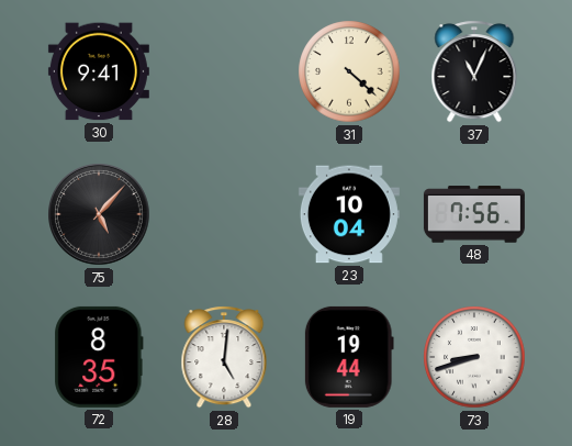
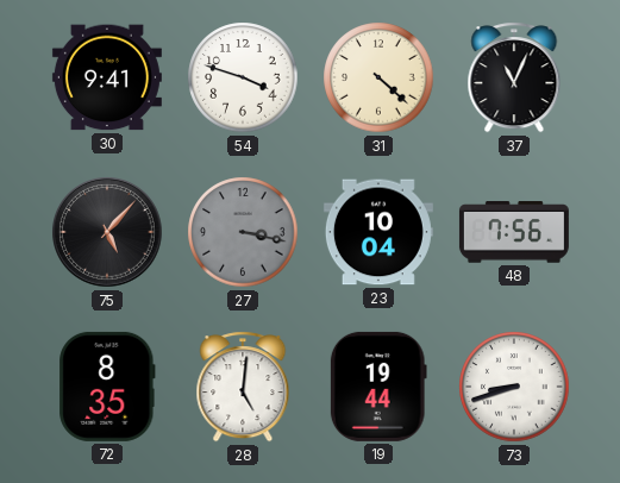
54: none -> 3:48
27: none -> 3:17
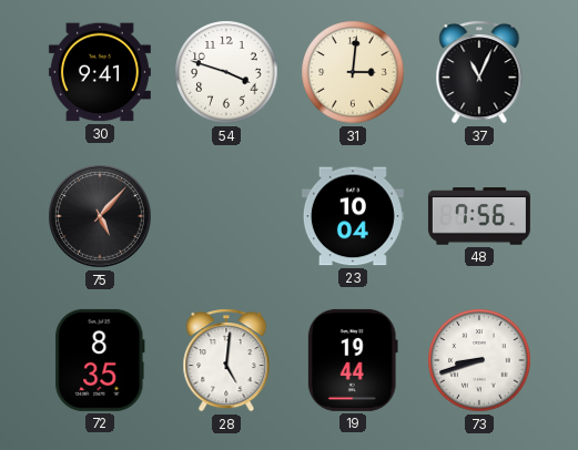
31: 4:22 -> 3:01
27: 3:17 -> none
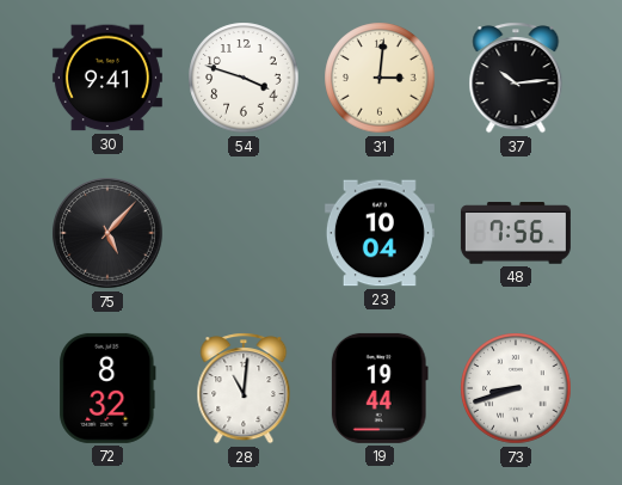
37: 11:04 -> 10:14
72: 8:35 -> 8:32
28: 5:01 -> 11:01
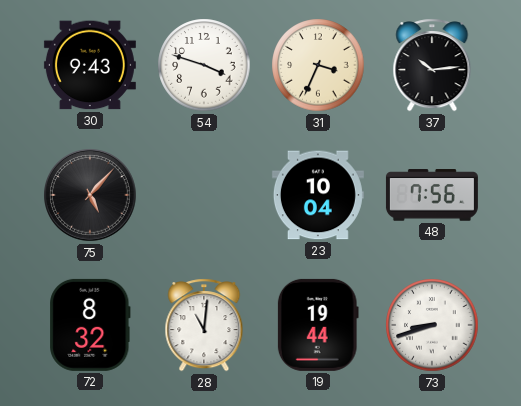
30: 9:41 -> 9:43
31: 3:01 -> 3:34
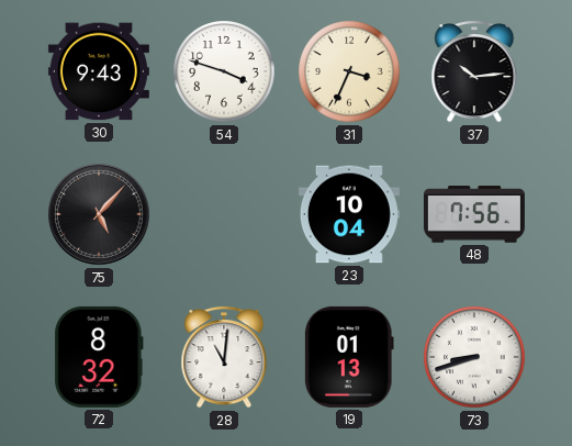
19: 19:44 -> 01:13
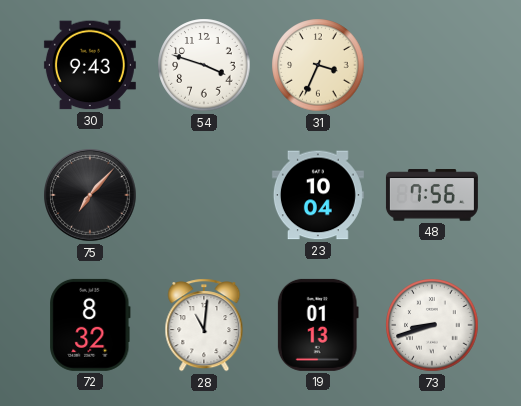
37: 10:14 -> none
75: 5:07 -> 7:07
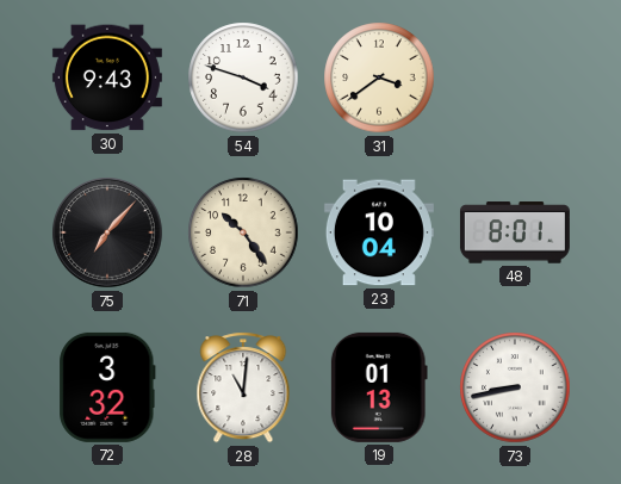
31: 3:34 -> 3:39
71: none -> 10:24
48: 7:56 -> 8:01
72: 8:32 -> 3:32
73: 8:42 -> 8:43
